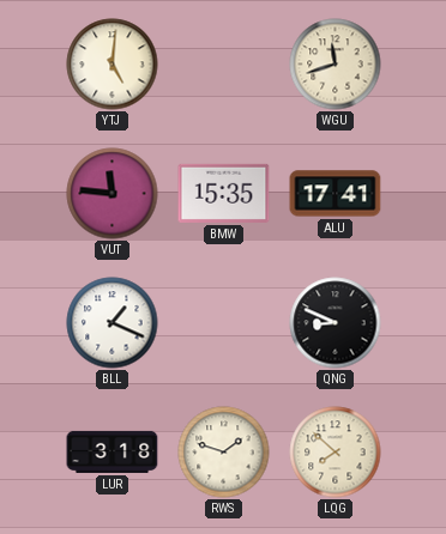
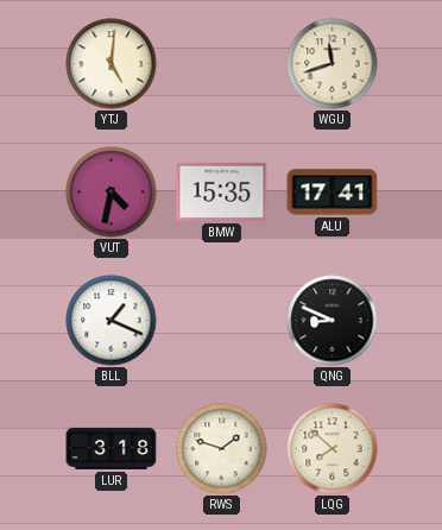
VUT: 11:46 -> 4:32
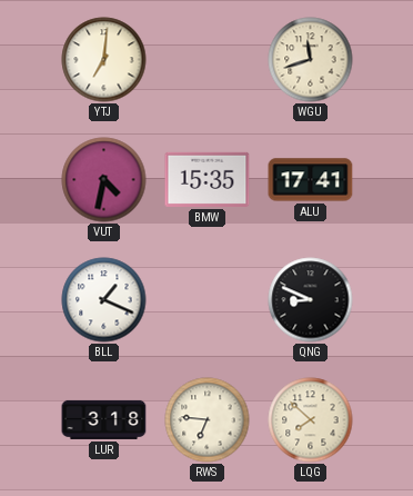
YTJ: 5:01 -> 7:01
RWS: 1:48 -> 6:46
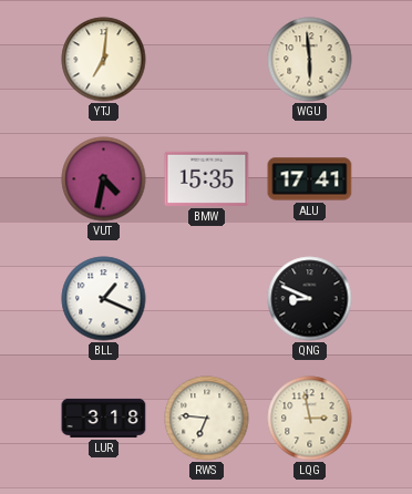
WGU: 11:42 -> 5:59
LQG: 7:52 -> 2:58
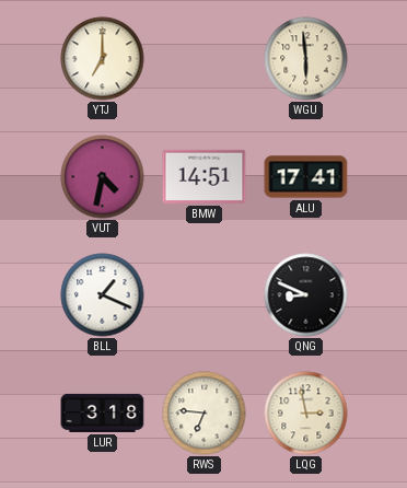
YTJ: 7:01 -> 7:00
BMW: 15:35 -> 14:51
